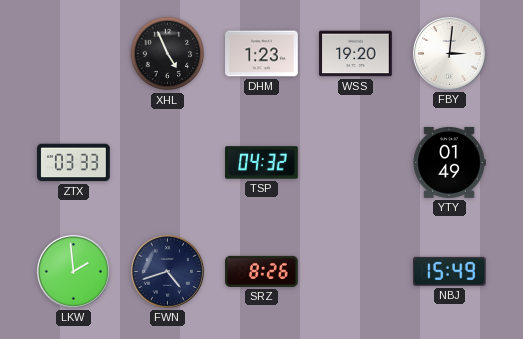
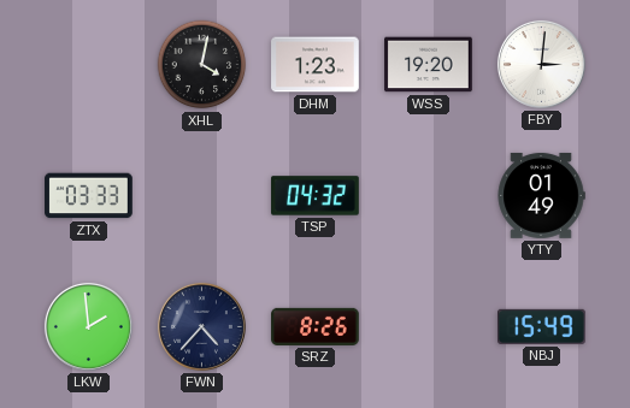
XHL: 4:56 -> 4:02
FWN: 4:42 -> 4:37
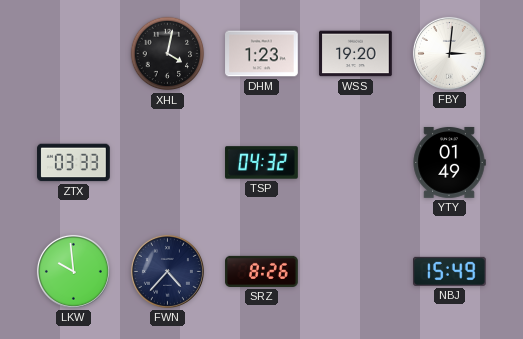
LKW: 1:59 -> 9:59
